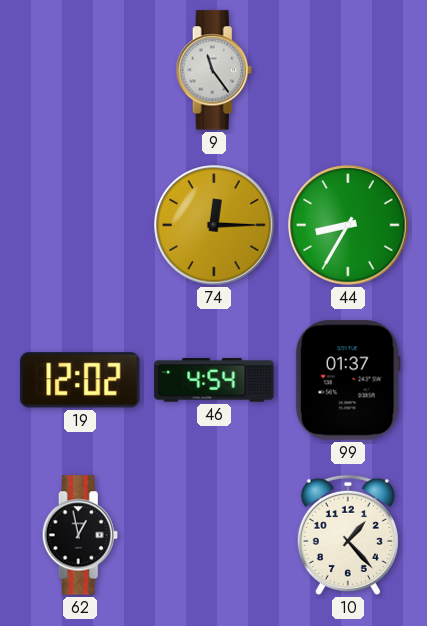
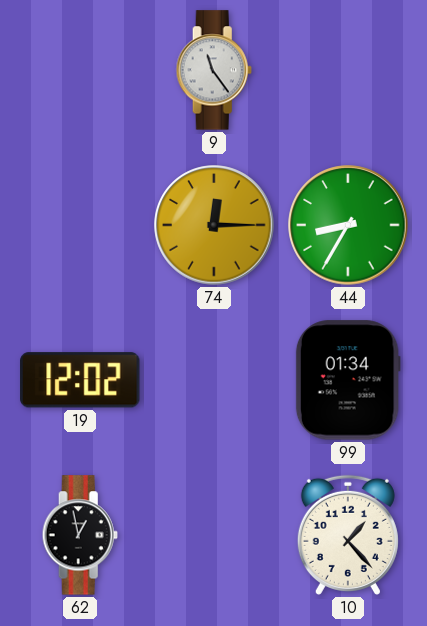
46: 4:54 -> none
99: 01:37 -> 01:34
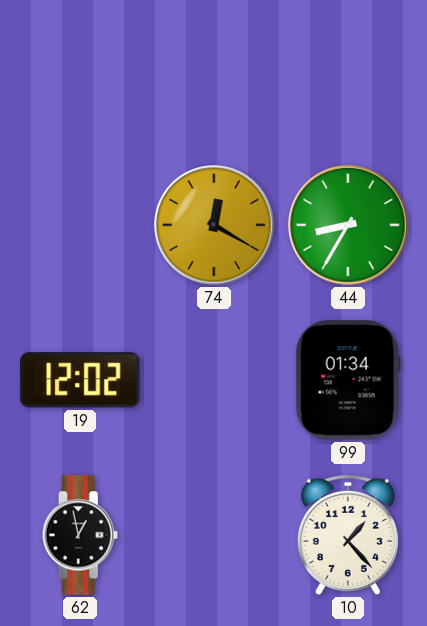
9: 11:24 -> none
74: 12:15 -> 12:20
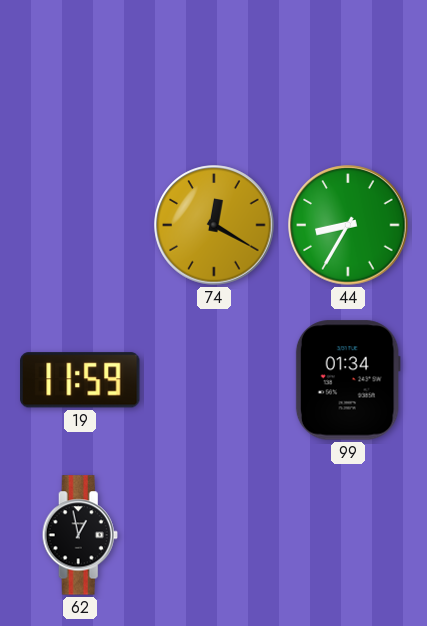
19: 12:02 -> 11:59
10: 1:23 -> none
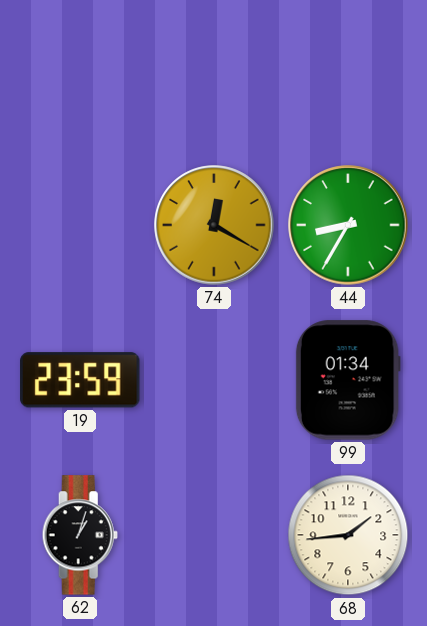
19: 11:59 -> 23:59
62: 12:58 -> 1:03
68: none -> 1:44
